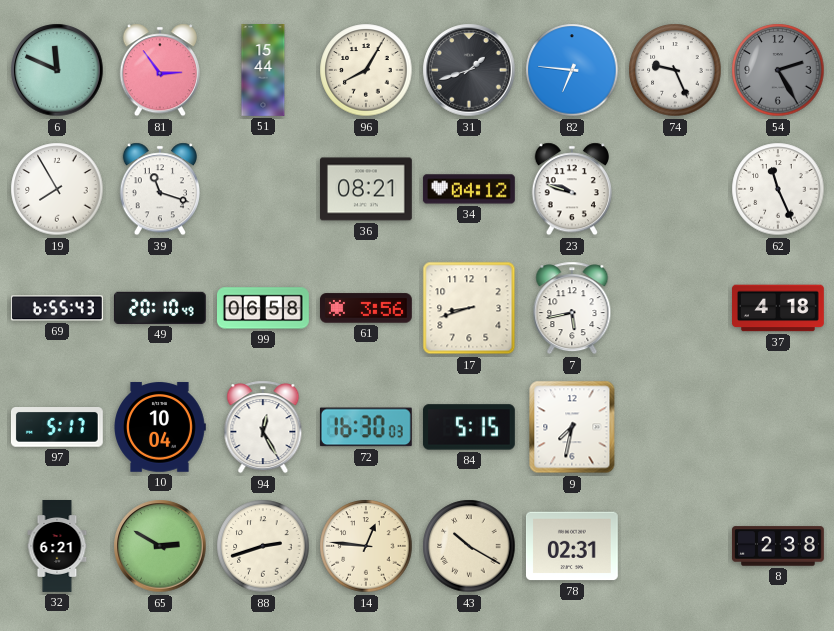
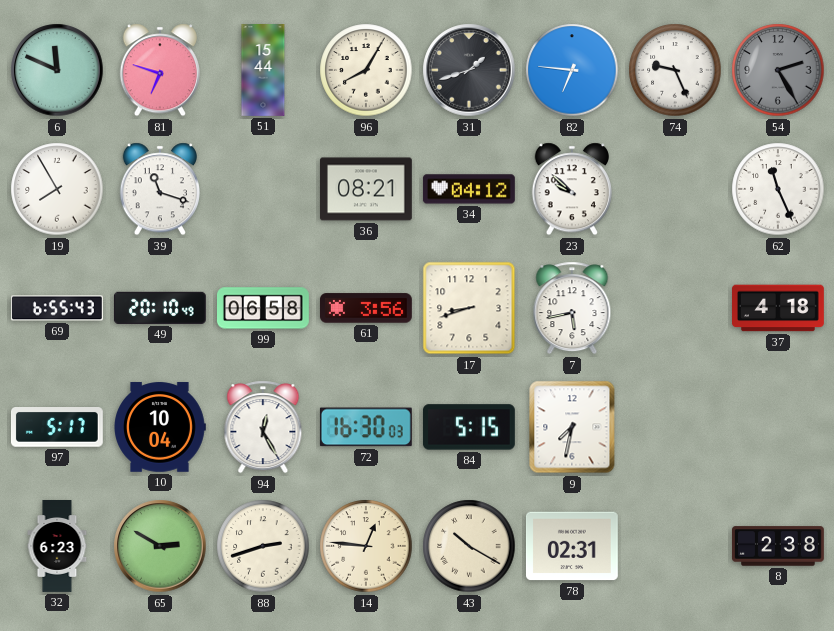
81: 2:54 -> 6:48
23: 9:48 -> 9:52
32: 6:21 -> 6:23
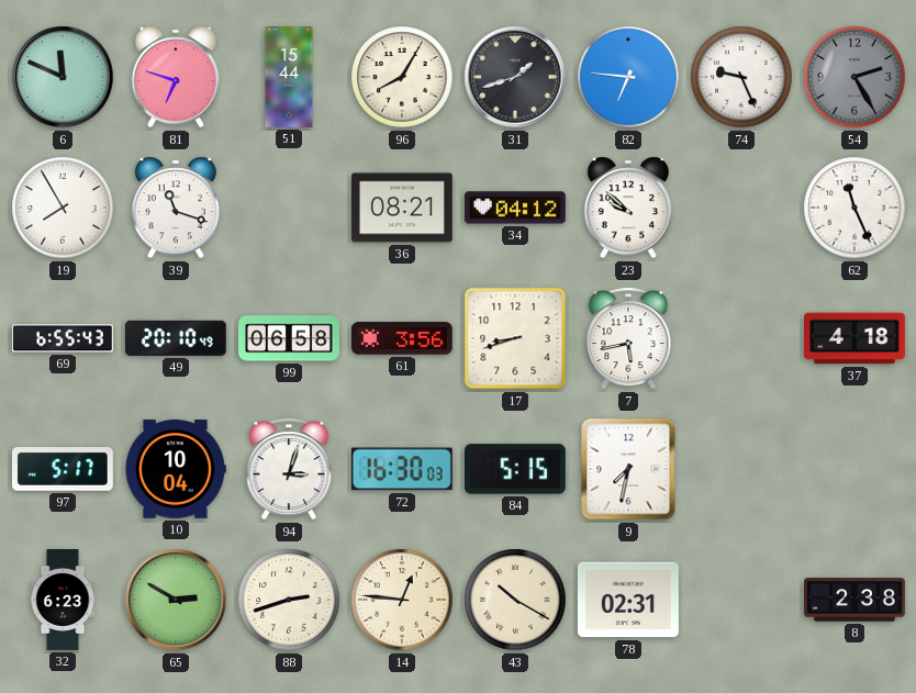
94: 12:25 -> 3:03
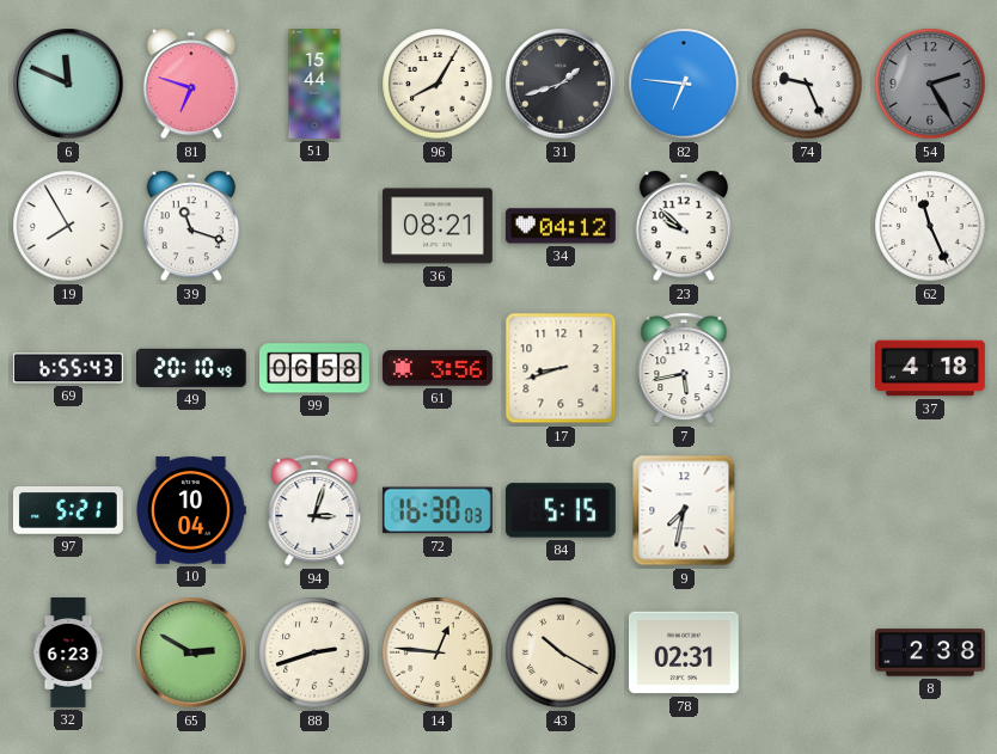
97: 5:17 -> 5:21
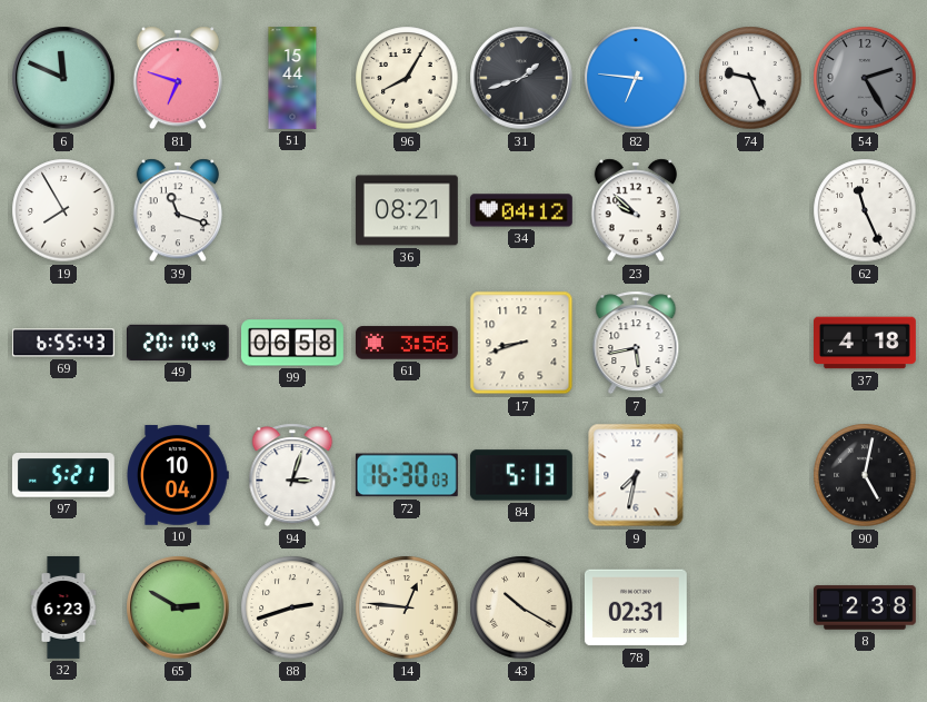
84: 5:15 -> 5:13
90: none -> 5:02
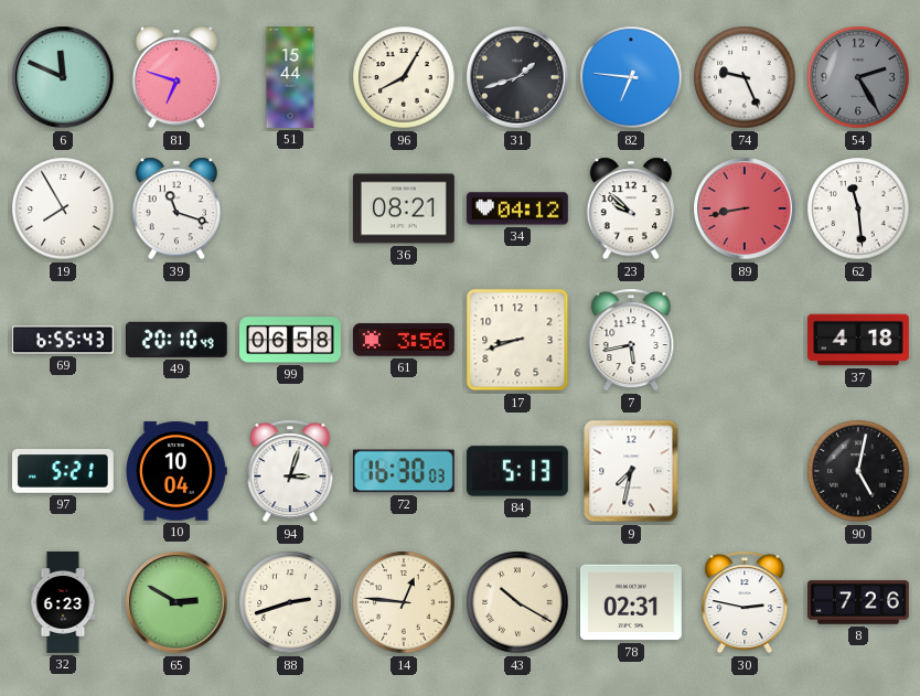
89: none -> 8:43
62: 11:26 -> 11:29
30: none -> 2:47
8: 2:38 -> 7:26
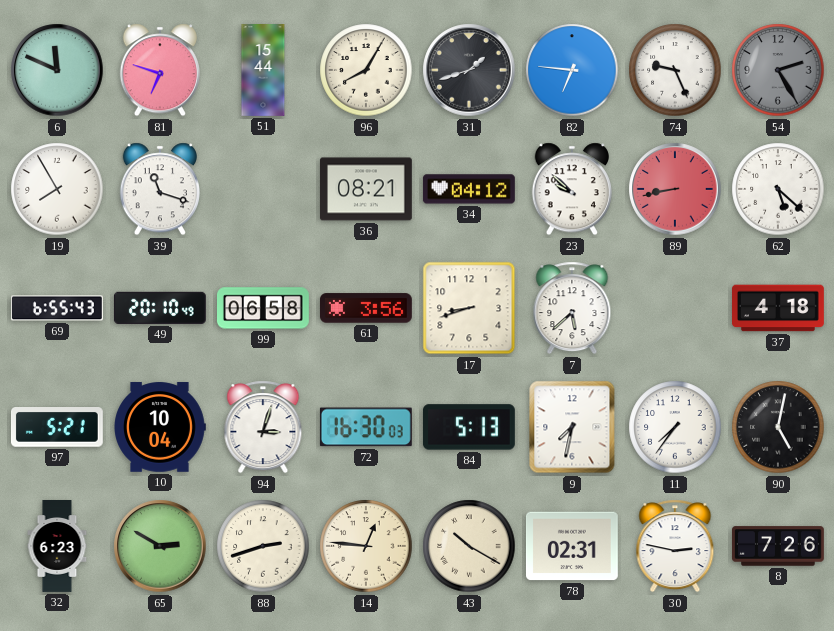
62: 11:29 -> 5:22
7: 5:43 -> 5:38
11: none -> 7:36
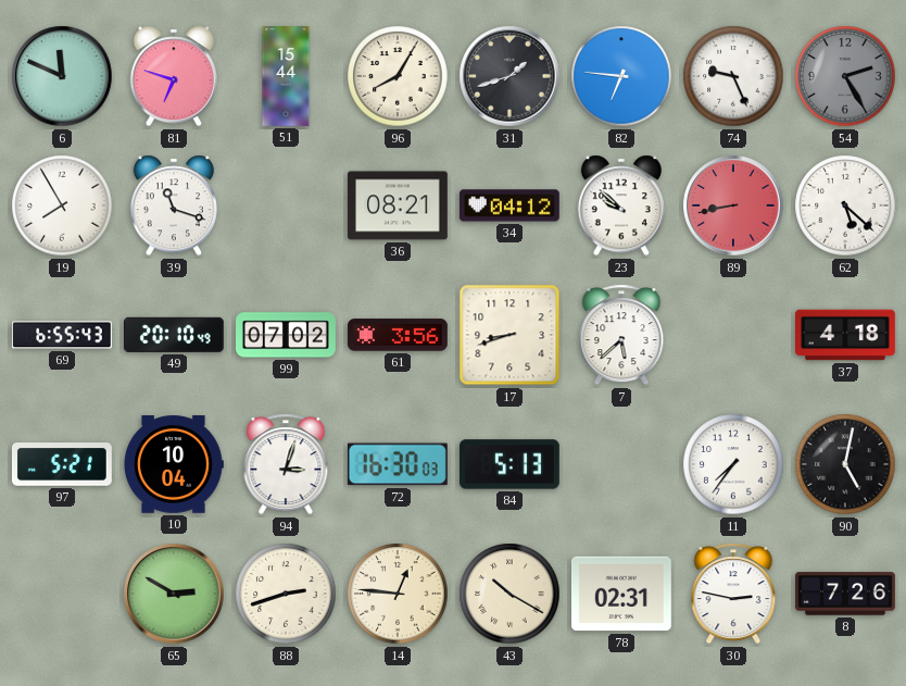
99: 06:58 -> 07:02
9: 7:32 -> none
32: 6:23 -> none
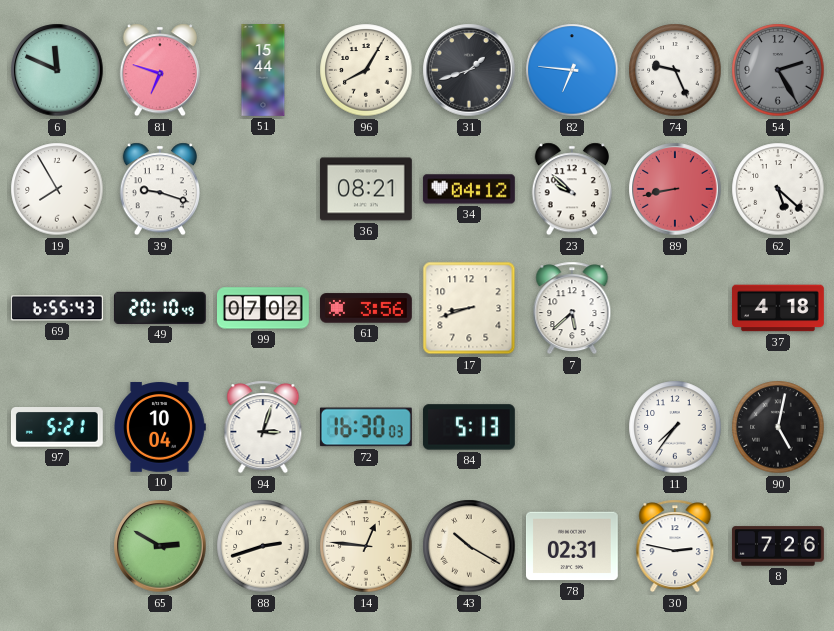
39: 11:18 -> 9:18
